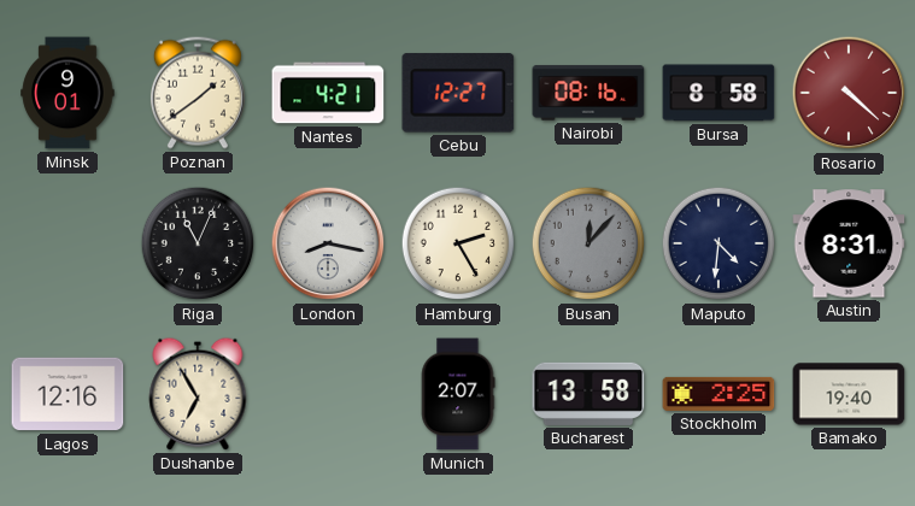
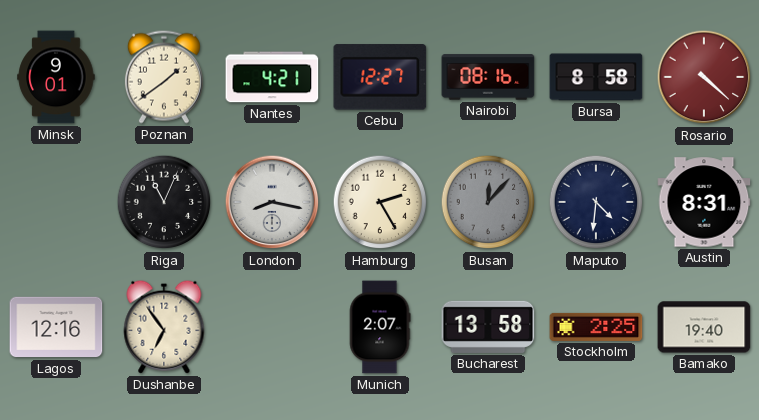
Dushanbe: 6:55 -> 6:54
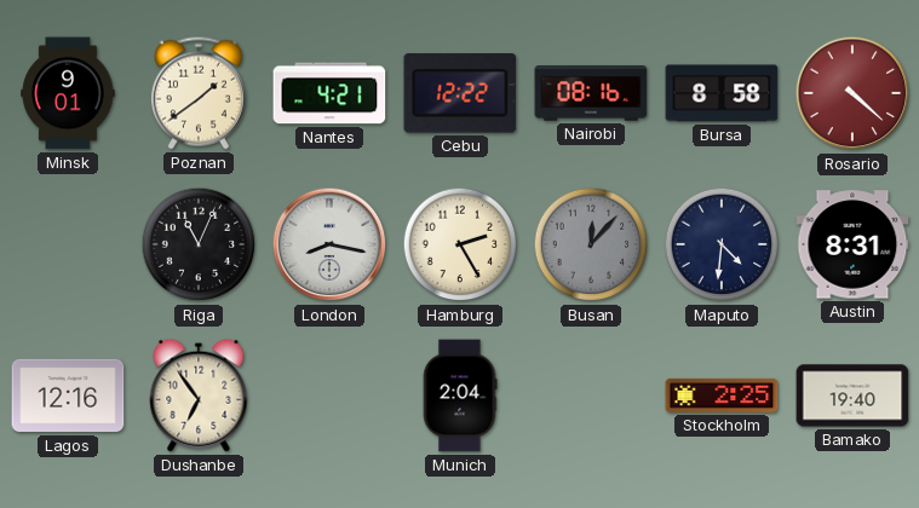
Cebu: 12:27 -> 12:22
Munich: 2:07 -> 2:04
Bucharest: 13:58 -> none
